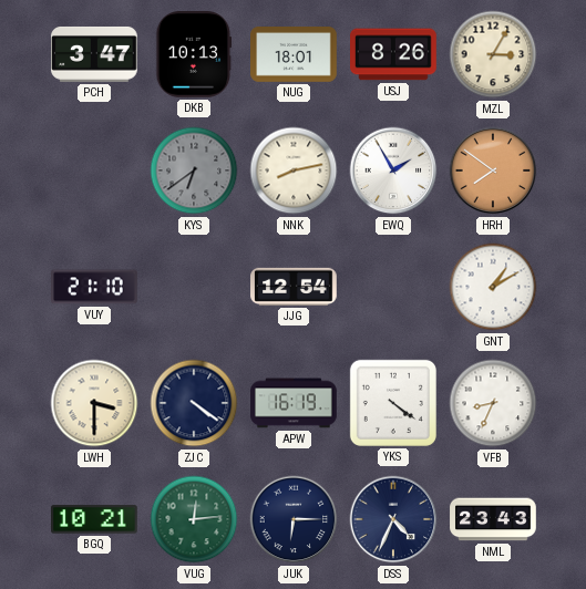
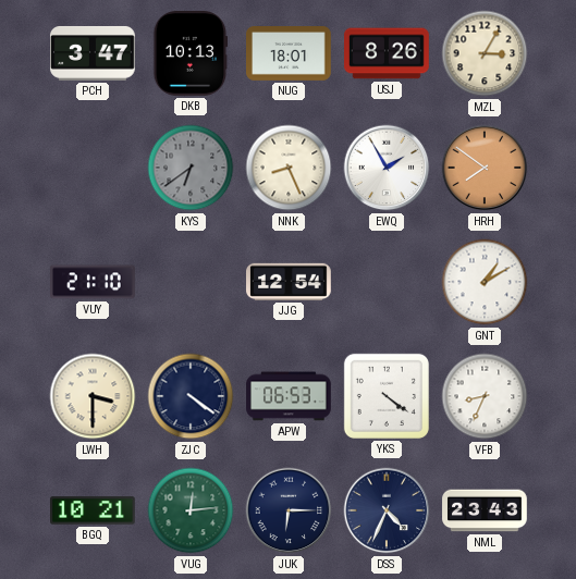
NNK: 8:13 -> 8:26
APW: 16:19 -> 06:53
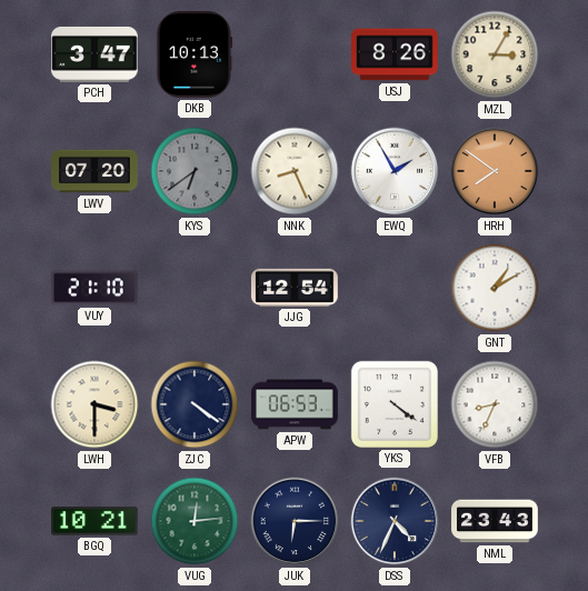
NUG: 18:01 -> none
LWV: none -> 07:20
